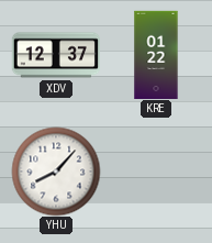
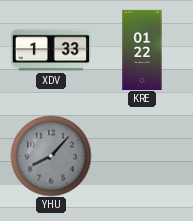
XDV: 12:37 -> 1:33
YHU dial: white -> grey
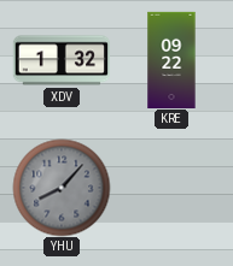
XDV: 1:33 -> 1:32
KRE: 01:22 -> 09:22
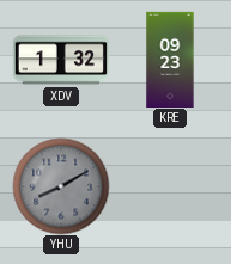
KRE: 09:22 -> 09:23
YHU: 8:07 -> 8:10
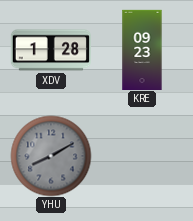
XDV: 1:32 -> 1:28
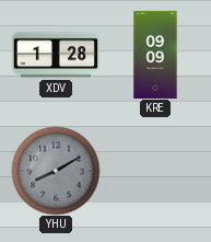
KRE: 09:23 -> 09:09
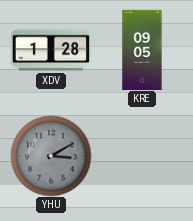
KRE: 09:09 -> 09:05
YHU: 8:10 -> 3:10
